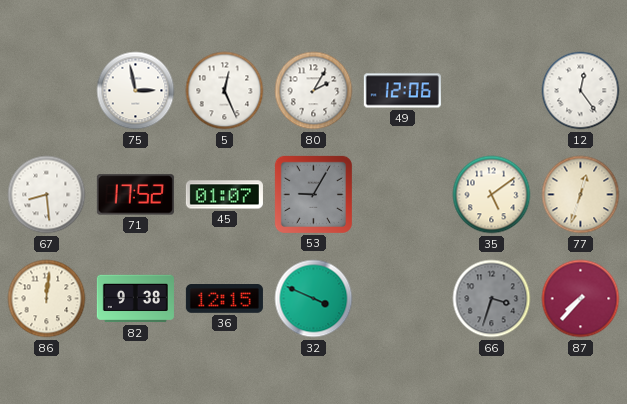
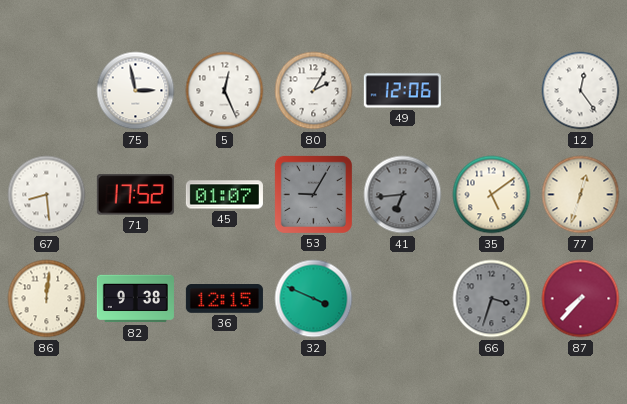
41: none -> 6:44
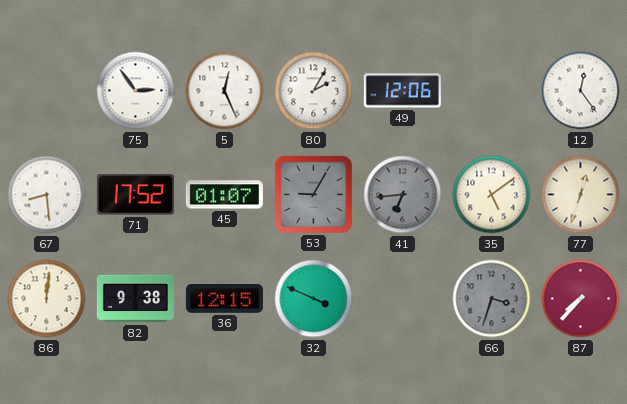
75: 2:58 -> 2:54
